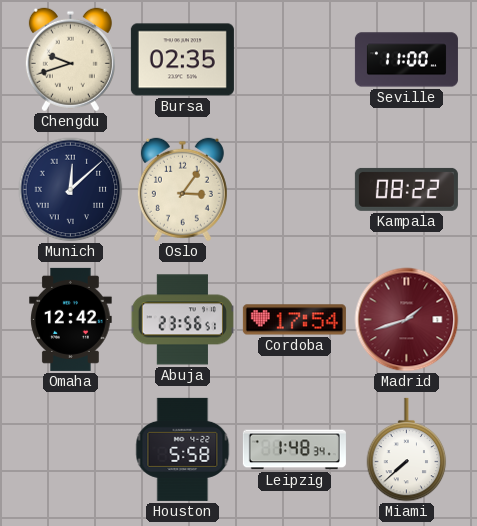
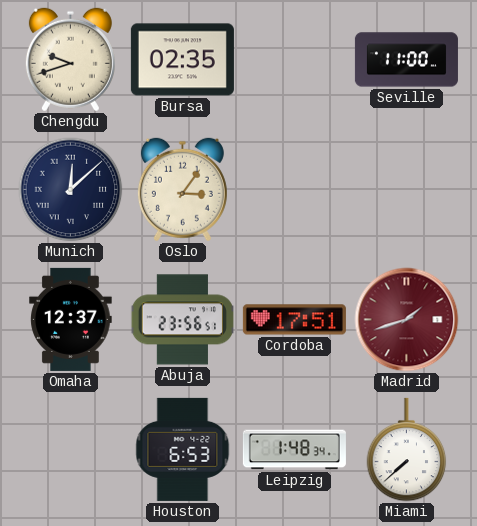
Kampala: 08:22 -> none
Omaha: 12:42 -> 12:37
Cordoba: 17:54 -> 17:51
Houston: 5:58 -> 6:53
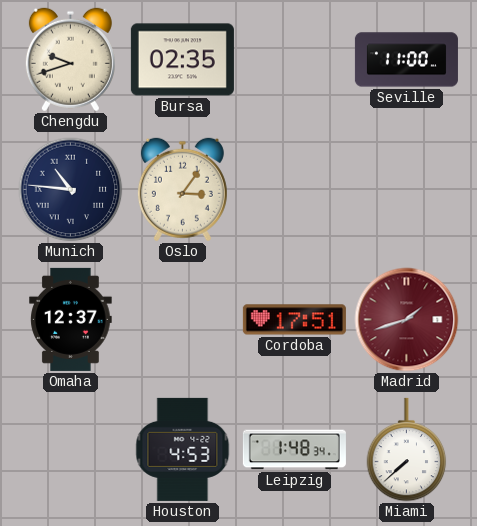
Munich: 12:08 -> 10:46
Abuja: 23:56 -> none
Houston: 6:53 -> 4:53
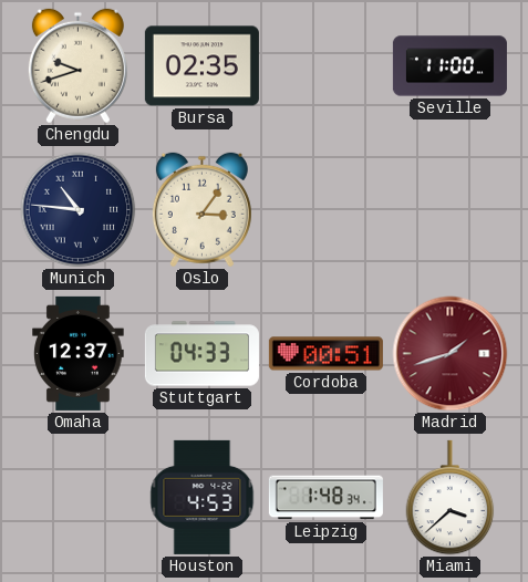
Stuttgart: none -> 04:33
Cordoba: 17:51 -> 00:51
Miami: 7:38 -> 3:38
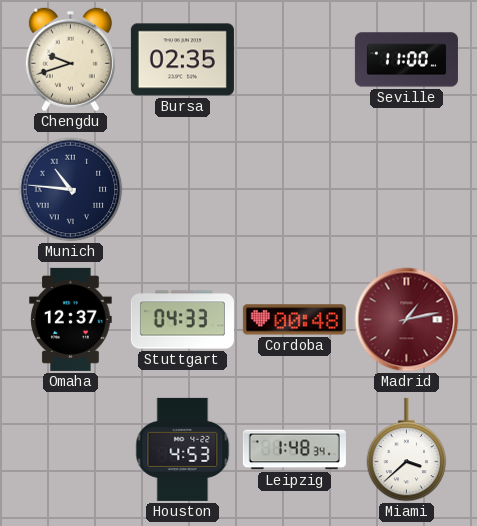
Oslo: 3:06 -> none
Cordoba: 00:51 -> 00:48
Madrid: 1:42 -> 1:13
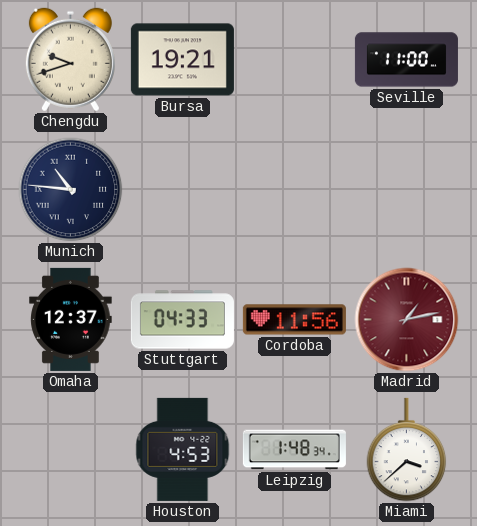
Bursa: 02:35 -> 19:21
Cordoba: 00:48 -> 11:56
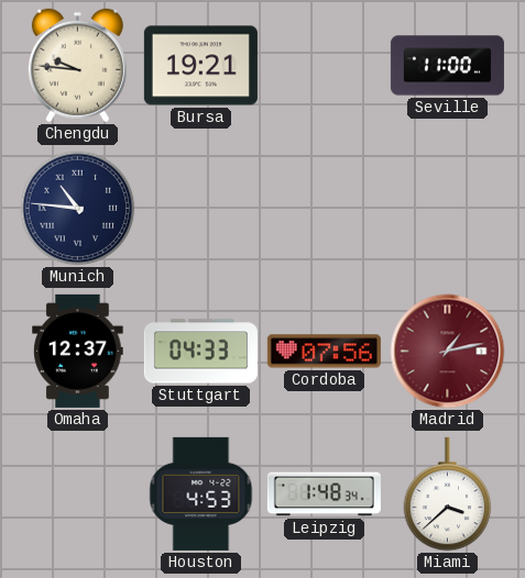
Chengdu: 9:42 -> 9:46
Cordoba: 11:56 -> 07:56
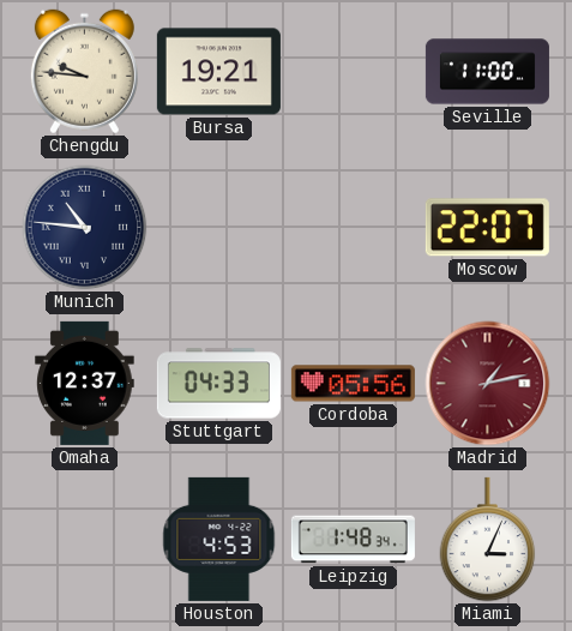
Moscow: none -> 22:07
Cordoba: 07:56 -> 05:56
Miami: 3:38 -> 3:04
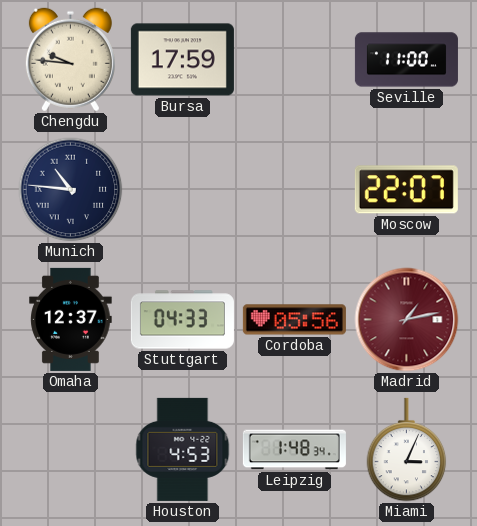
Bursa: 19:21 -> 17:59
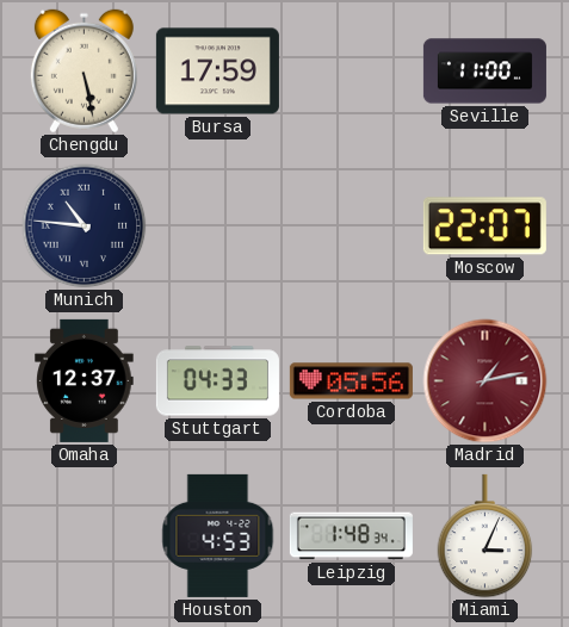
Chengdu: 9:46 -> 5:28
